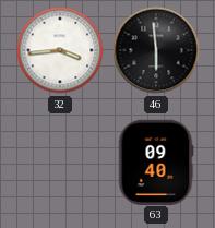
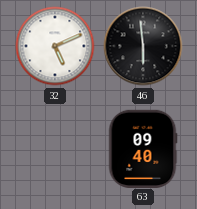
32: 3:44 -> 5:11
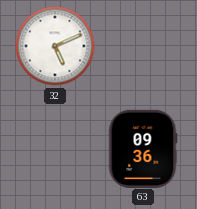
46: 5:59 -> none
63: 09:40 -> 09:36
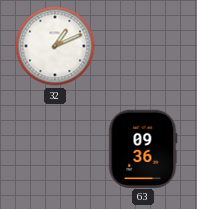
32: 5:11 -> 1:11
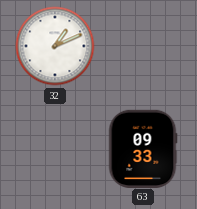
63: 09:36 -> 09:33
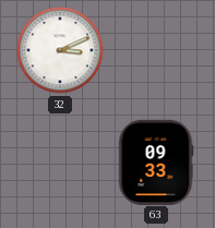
32: 1:11 -> 3:11
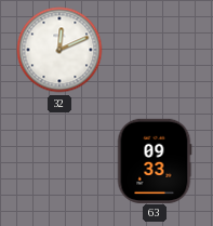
32: 3:11 -> 12:11
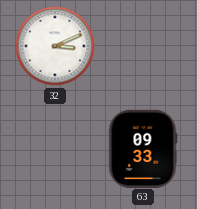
32: 12:11 -> 3:11
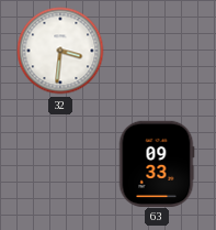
32: 3:11 -> 3:31
